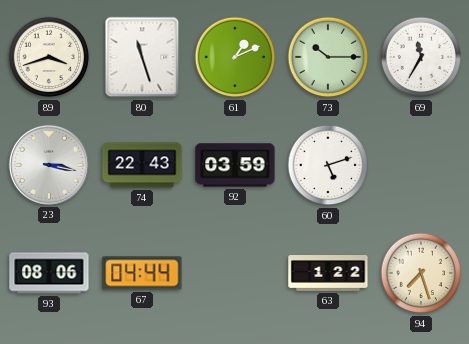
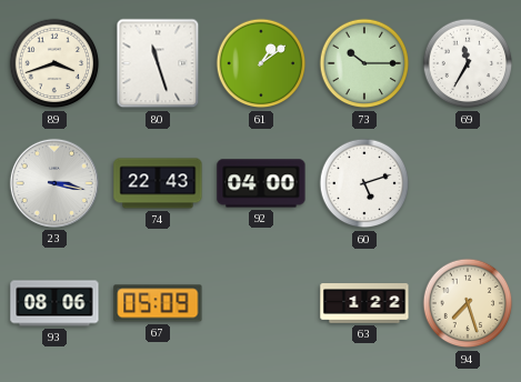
61: 1:11 -> 1:09
92: 03:59 -> 04:00
67: 04:44 -> 05:09
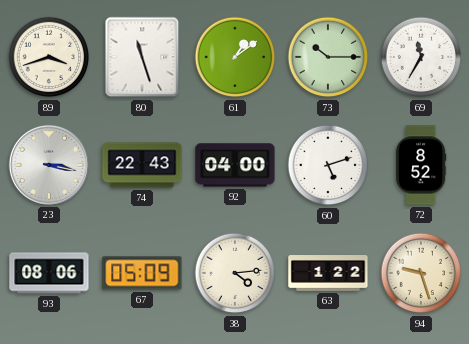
72: none -> 8:52
38: none -> 4:14
94: 7:27 -> 9:27
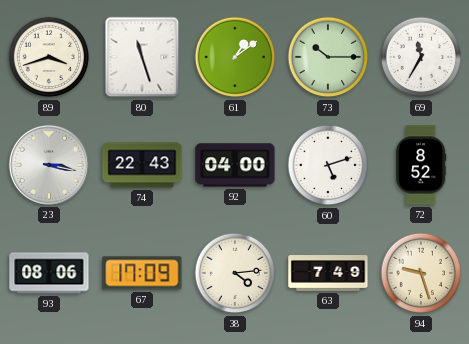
67: 05:09 -> 17:09
63: 1:22 -> 7:49
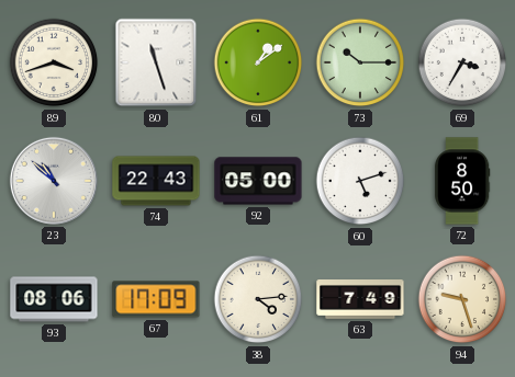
69: 11:35 -> 3:35
23: 3:17 -> 10:52
92: 04:00 -> 05:00
72: 8:52 -> 8:50
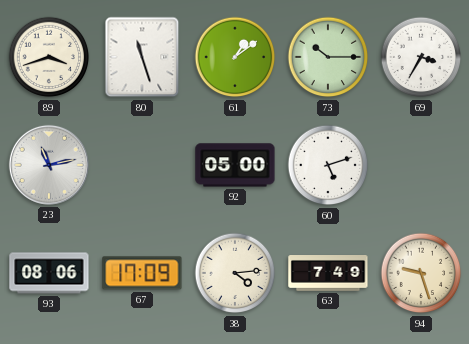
23: 10:52 -> 11:13
74: 22:43 -> none
72: 8:50 -> none
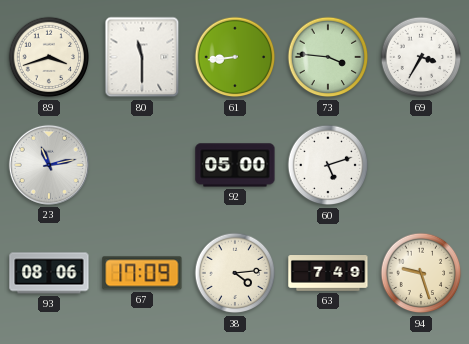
80: 11:27 -> 11:30
61: 1:09 -> 8:44
73: 10:15 -> 3:46
